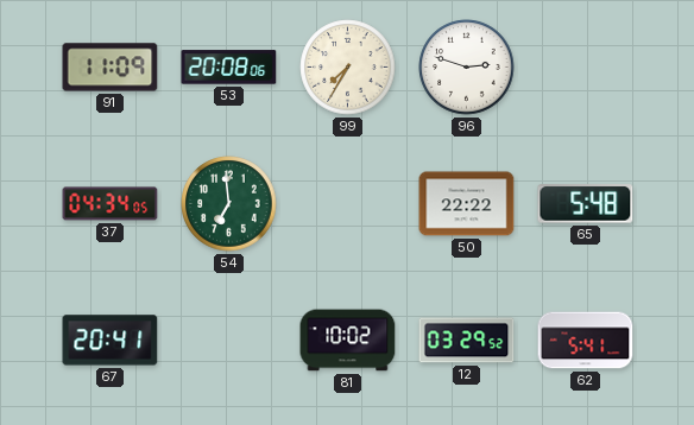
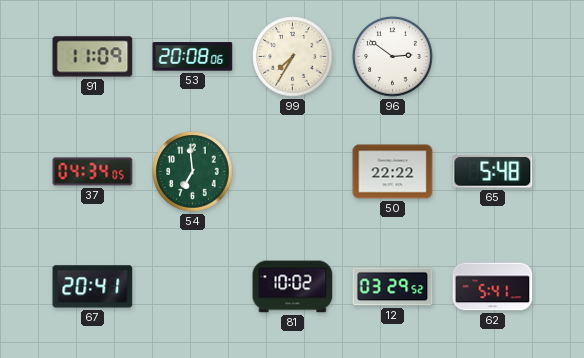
96: 2:48 -> 2:51
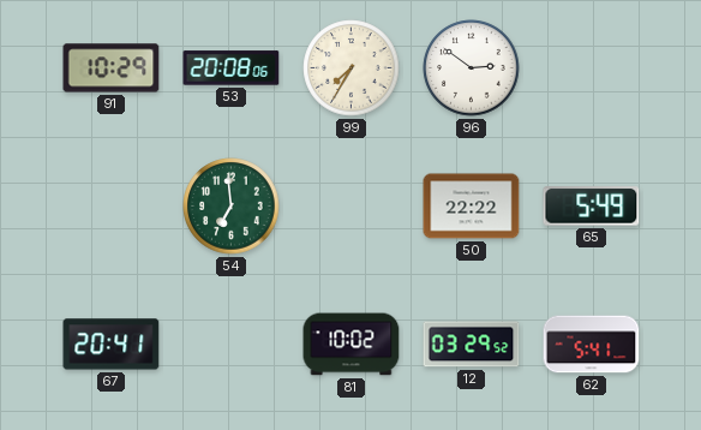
91: 11:09 -> 10:29
37: 04:34 -> none
65: 5:48 -> 5:49
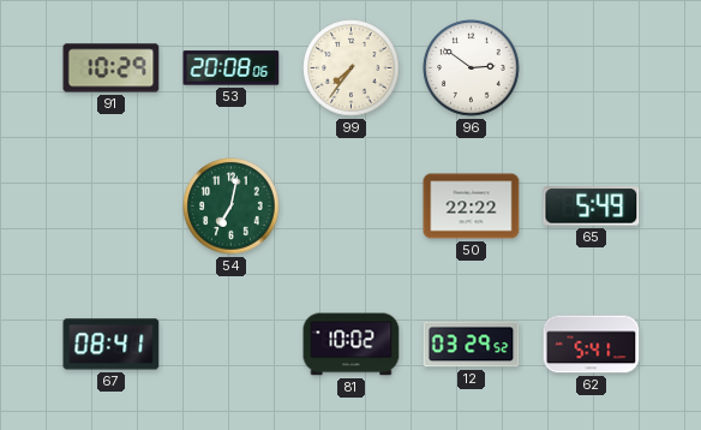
99: 7:35 -> 7:36
54: 6:59 -> 7:02
67: 20:41 -> 08:41
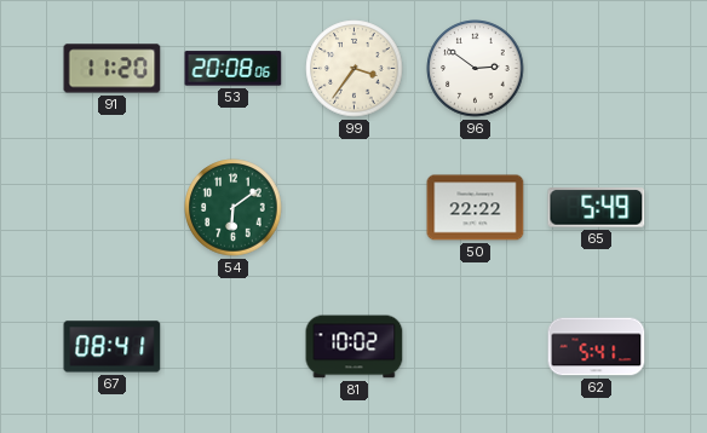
91: 10:29 -> 11:20
99: 7:36 -> 3:36
54: 7:02 -> 6:09
12: 03:29 -> none
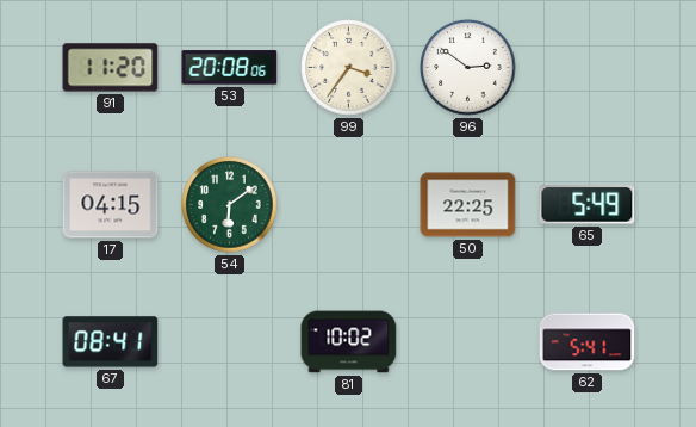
17: none -> 04:15
50: 22:22 -> 22:25
